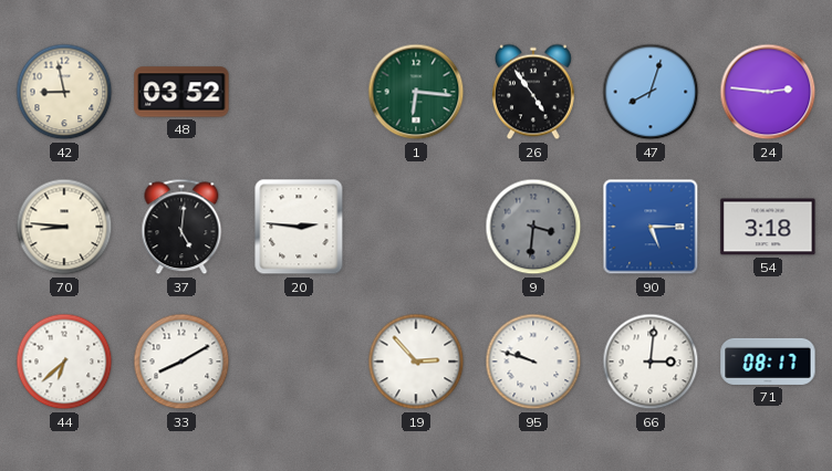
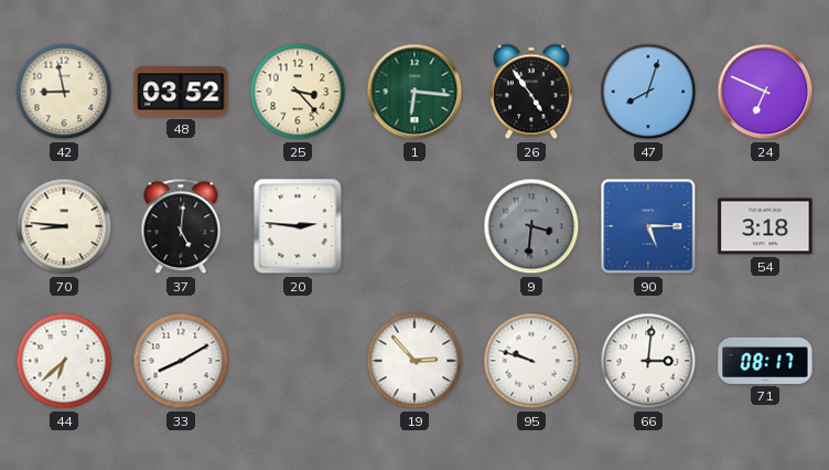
25: none -> 3:23
24: 2:46 -> 6:49
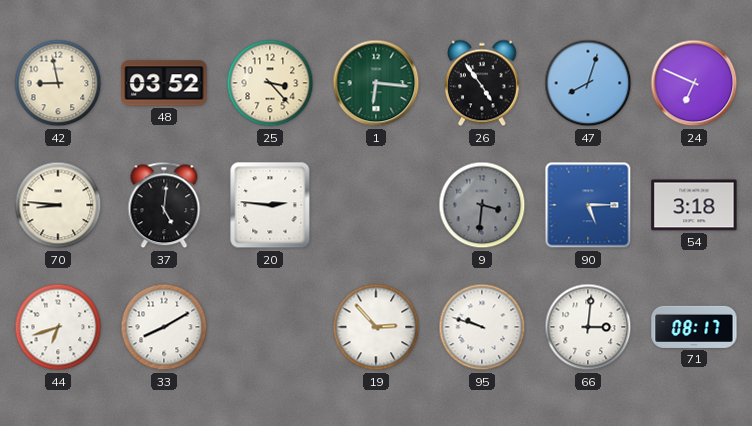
44: 6:38 -> 6:42
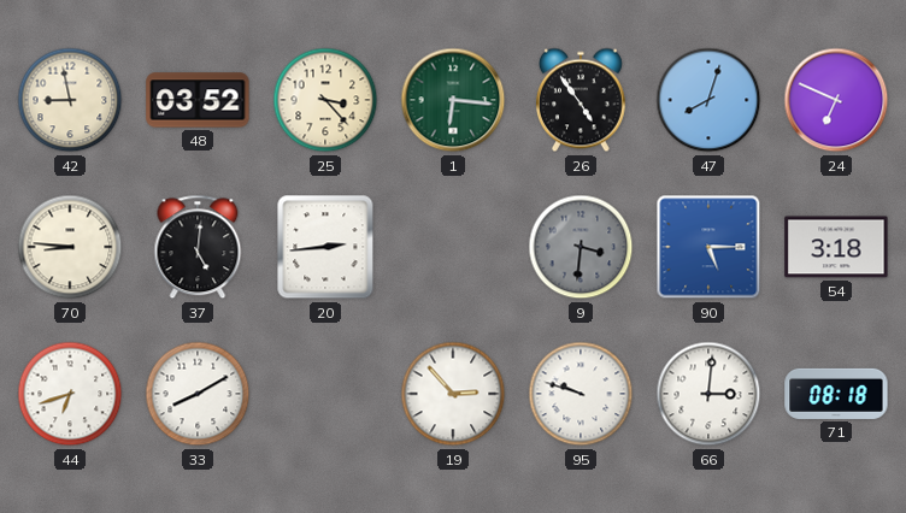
20: 2:46 -> 2:44
71: 08:17 -> 08:18
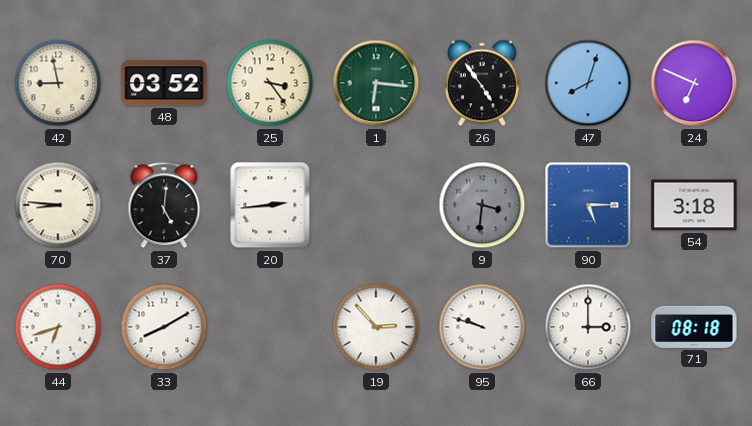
25: 3:23 -> 3:24
66: 3:01 -> 3:00
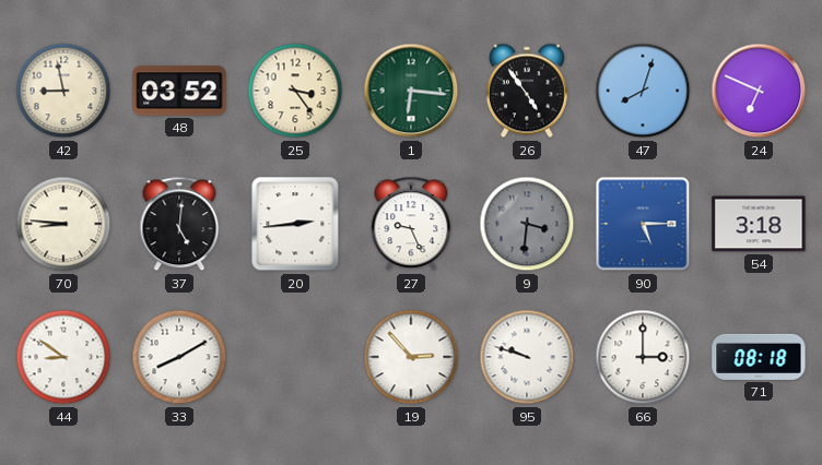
27: none -> 9:26
44: 6:42 -> 8:51
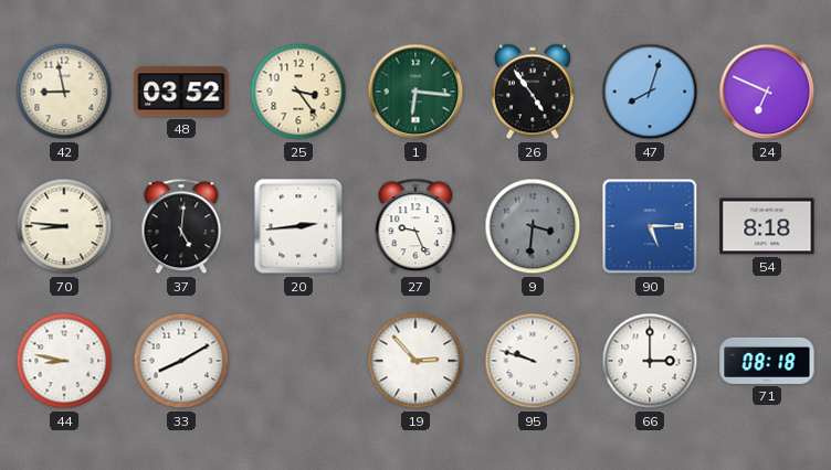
54: 3:18 -> 8:18
44: 8:51 -> 8:47
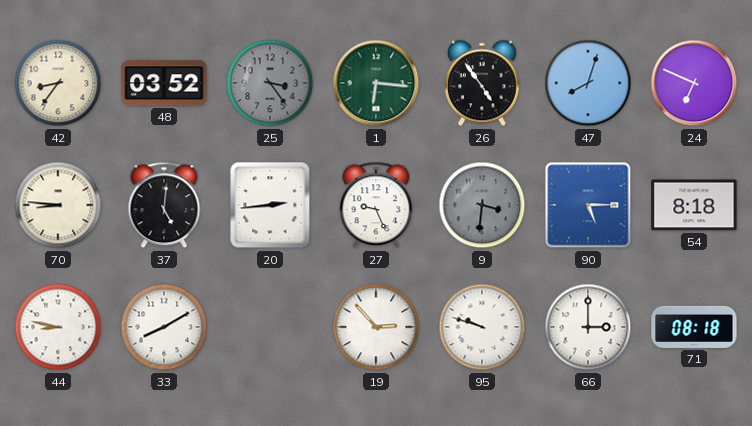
42: 8:58 -> 8:36
25 dial: cream -> grey
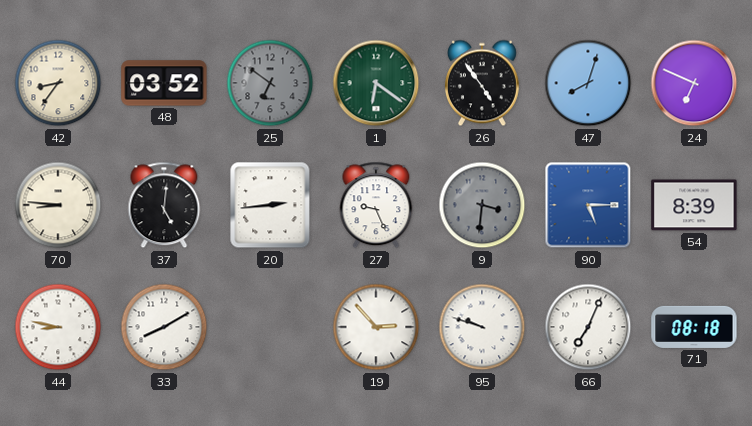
25: 3:24 -> 6:51
1: 6:16 -> 6:21
54: 8:18 -> 8:39
66: 3:00 -> 7:04
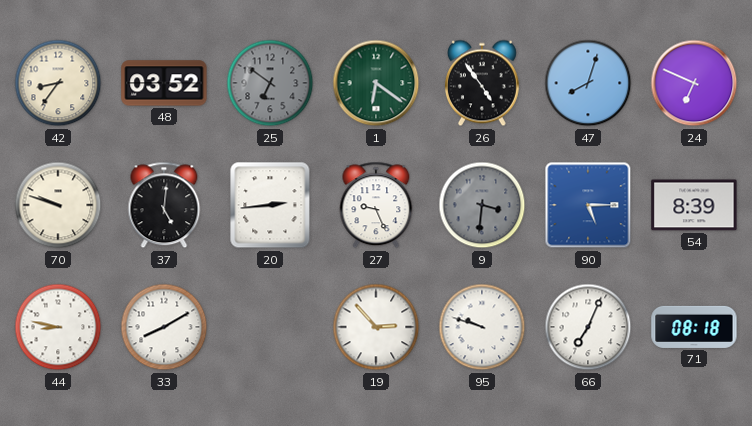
70: 8:46 -> 9:48
